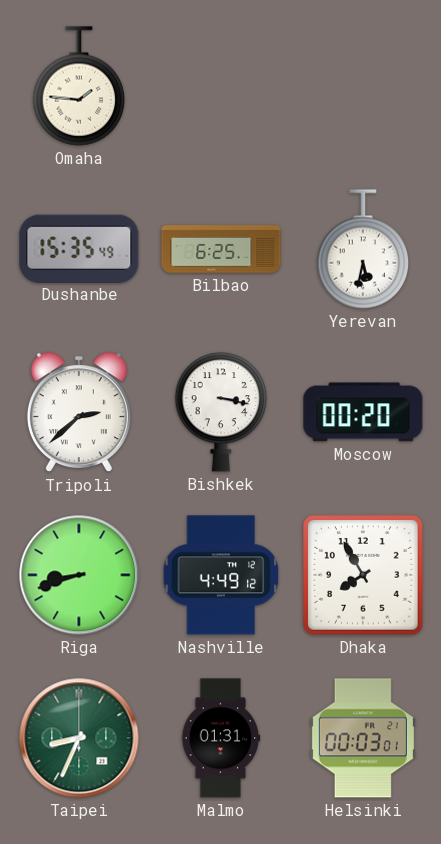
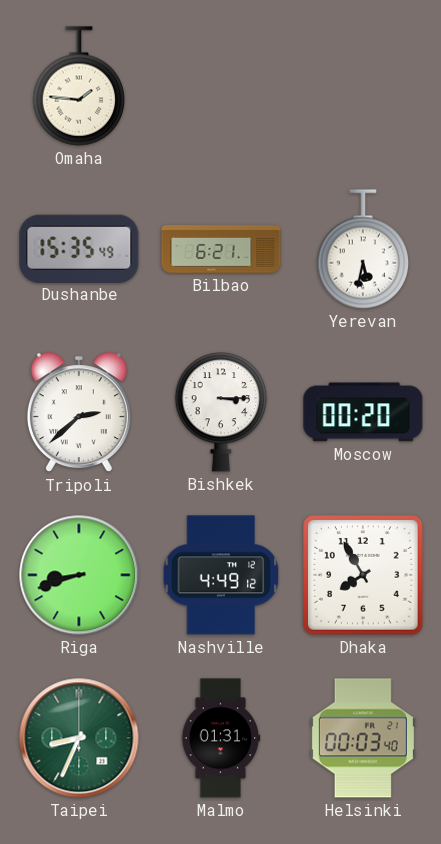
Bilbao: 6:25 -> 6:21
Bishkek: 3:17 -> 3:15
Helsinki: 00:03:01 -> 00:03:40
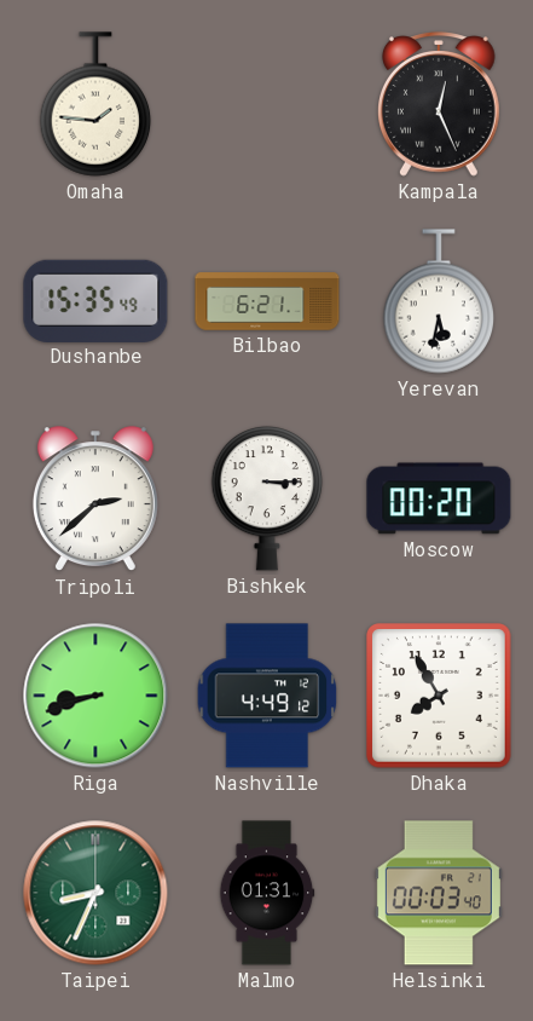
Kampala: none -> 12:26
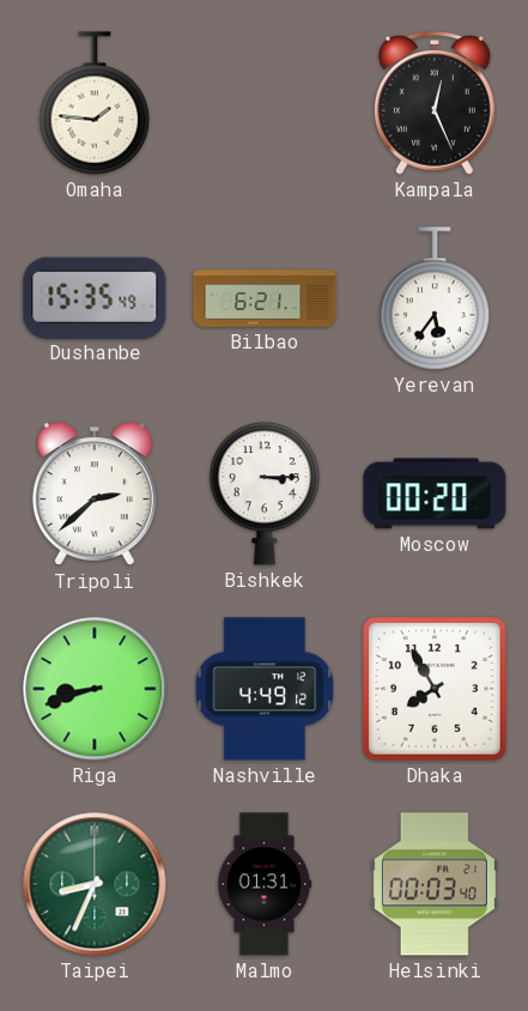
Yerevan: 5:32 -> 5:36
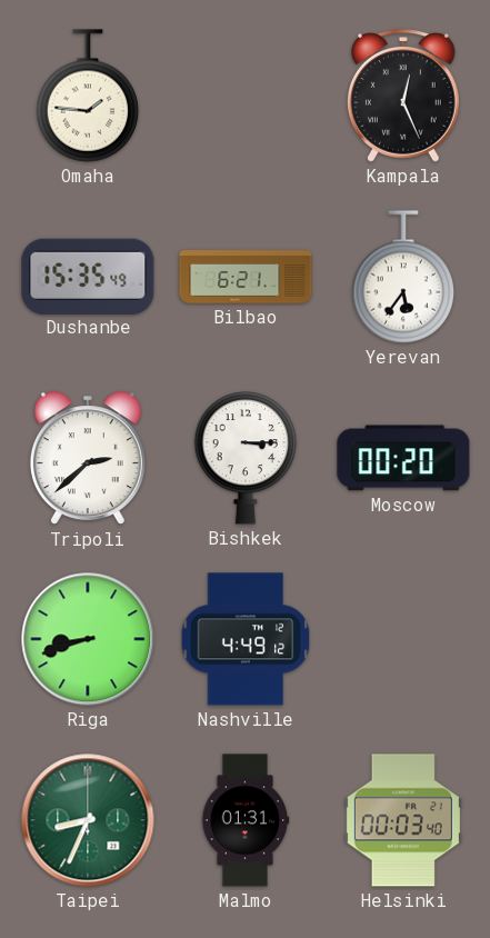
Dhaka: 7:55 -> none
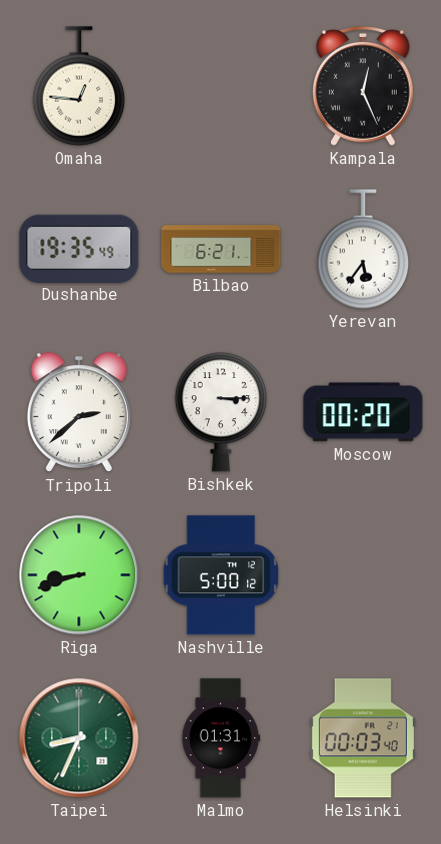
Omaha: 1:46 -> 12:46
Dushanbe: 15:35 -> 19:35
Nashville: 4:49 -> 5:00
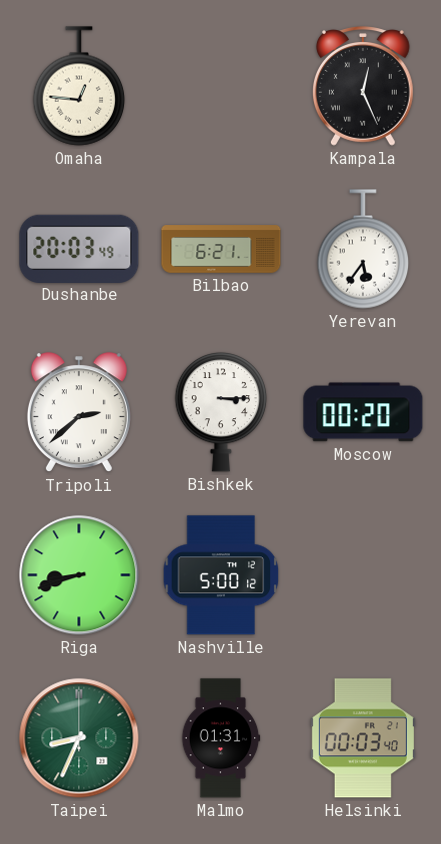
Dushanbe: 19:35 -> 20:03
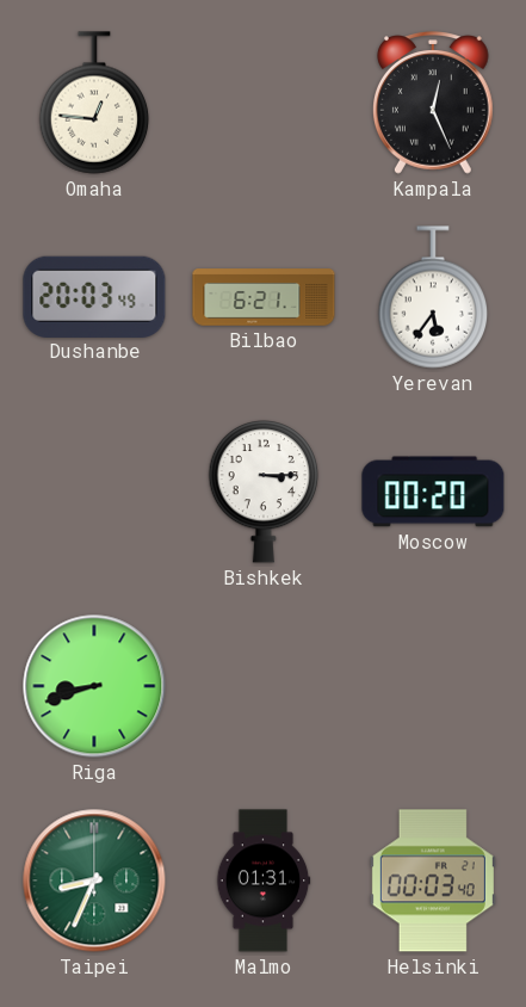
Tripoli: 2:38 -> none
Nashville: 5:00 -> none
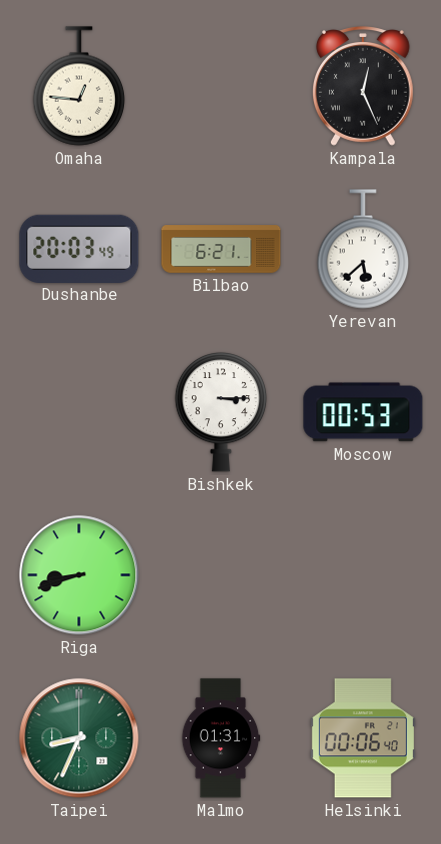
Yerevan: 5:36 -> 5:38
Moscow: 00:20 -> 00:53
Helsinki: 00:03 -> 00:06
